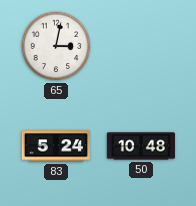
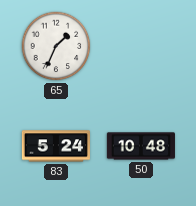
65: 3:02 -> 1:34
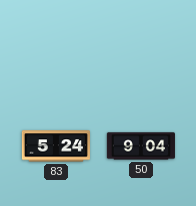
65: 1:34 -> none
50: 10:48 -> 9:04
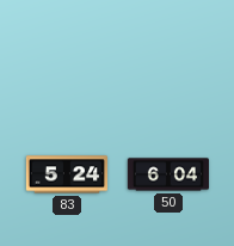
50: 9:04 -> 6:04
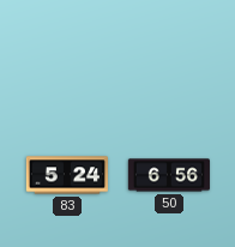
50: 6:04 -> 6:56
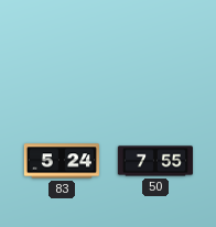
50: 6:56 -> 7:55
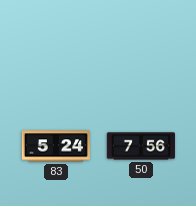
50: 7:55 -> 7:56
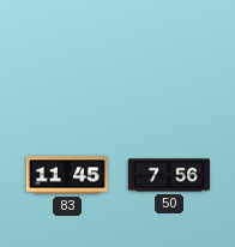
83: 5:24 -> 11:45
